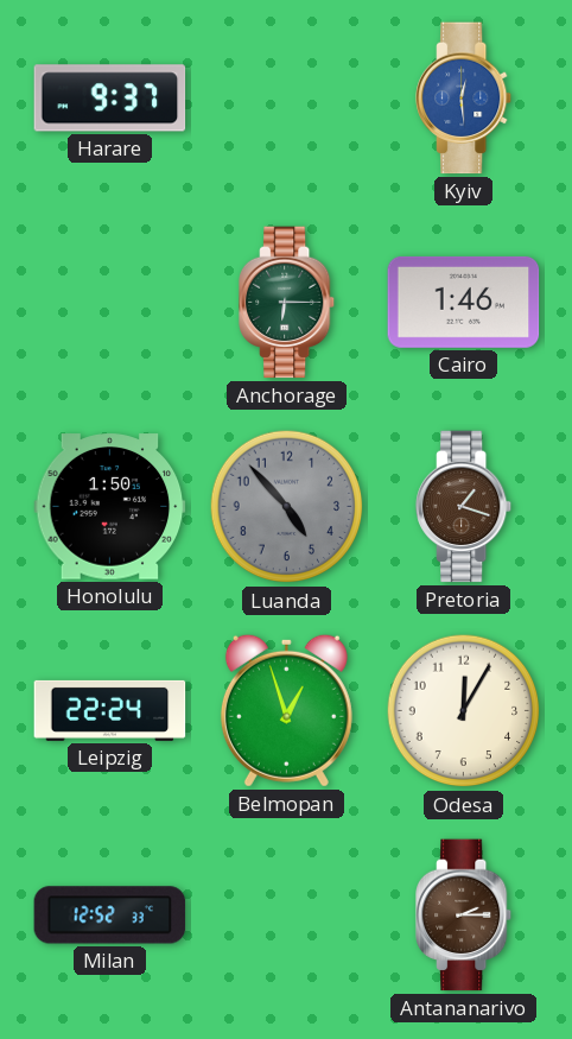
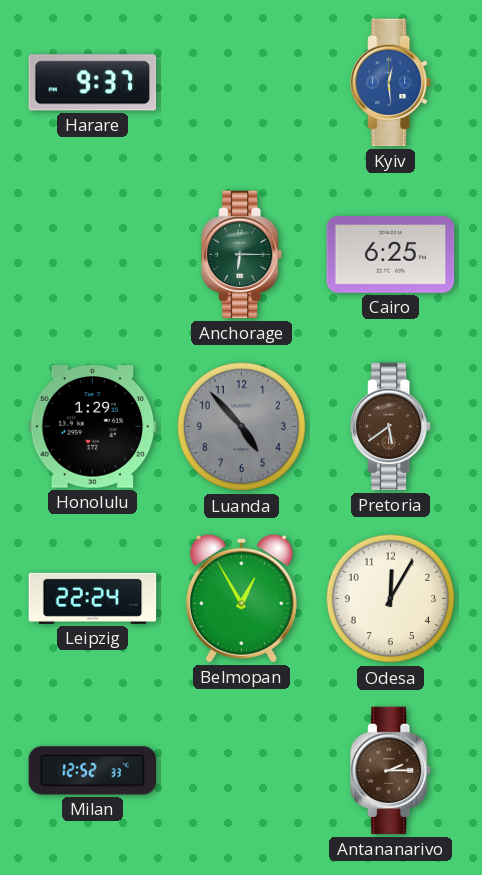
Cairo: 1:46 -> 6:25
Honolulu: 1:50 -> 1:29
Pretoria: 1:18 -> 5:39
Belmopan: 12:57 -> 12:55
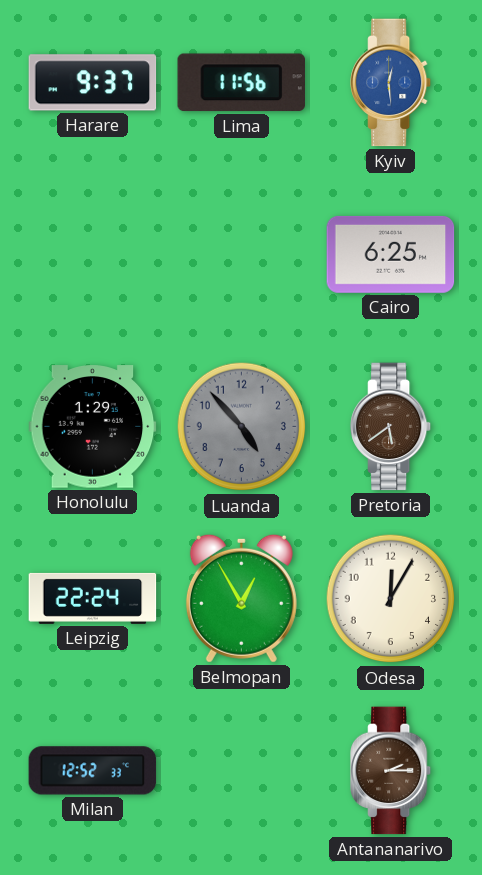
Lima: none -> 11:56
Anchorage: 6:15 -> none
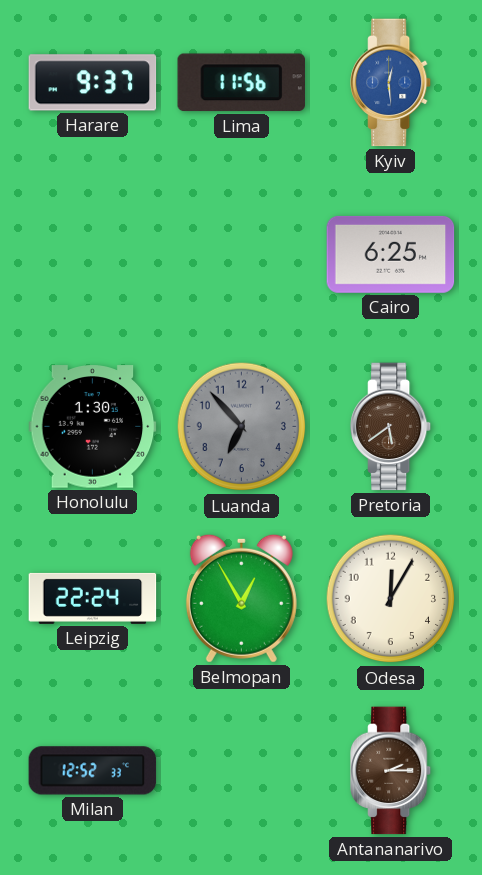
Honolulu: 1:29 -> 1:30
Luanda: 4:53 -> 6:53
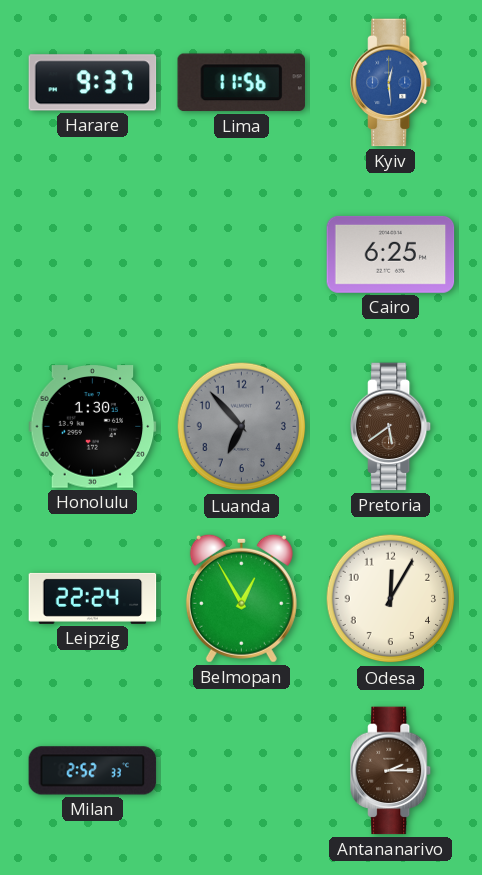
Milan: 12:52 -> 2:52
